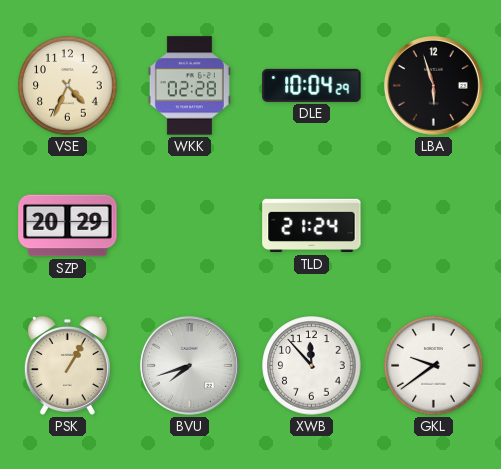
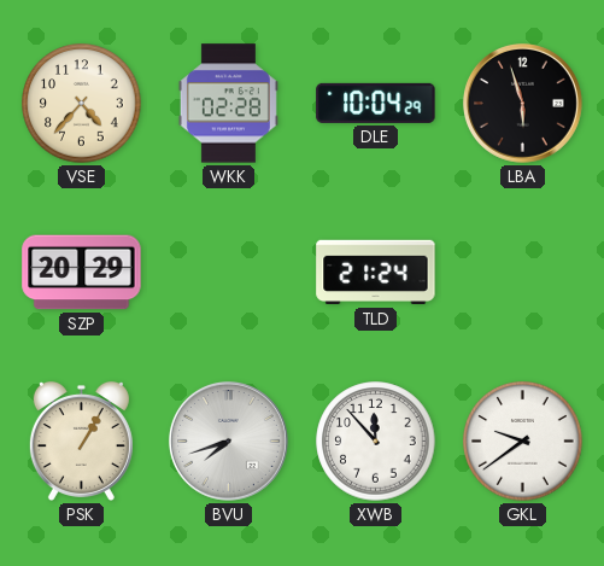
VSE: 4:34 -> 4:37
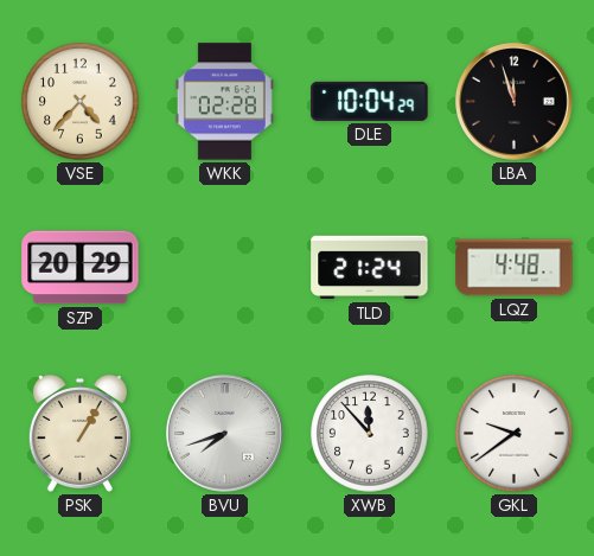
LBA: 5:57 -> 11:57
LQZ: none -> 4:48
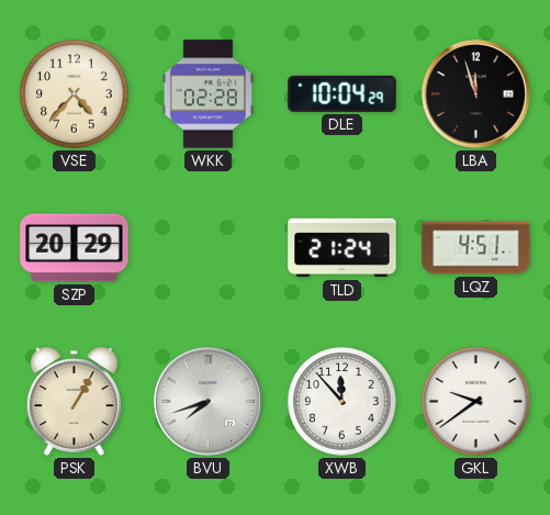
LQZ: 4:48 -> 4:51
